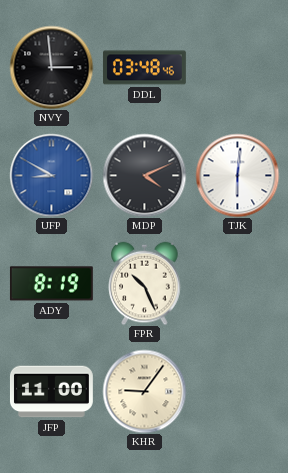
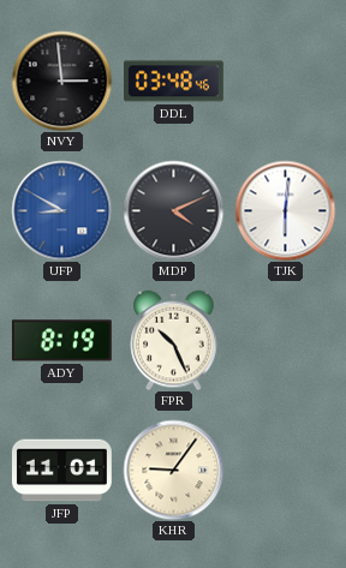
JFP: 11:00 -> 11:01
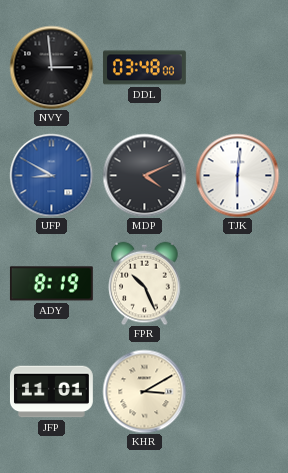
DDL: 03:48:46 -> 03:48:00
KHR: 9:06 -> 3:10
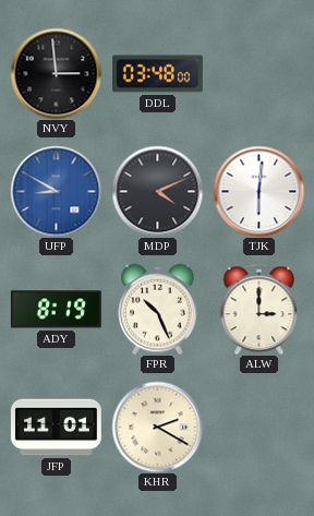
ALW: none -> 3:00
KHR: 3:10 -> 2:20
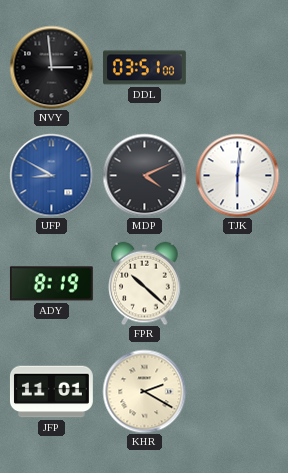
DDL: 03:48 -> 03:51
FPR: 10:26 -> 10:22
ALW: 3:00 -> none
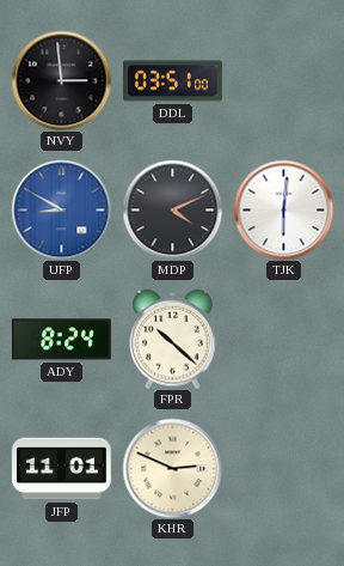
ADY: 8:19 -> 8:24
KHR: 2:20 -> 2:49
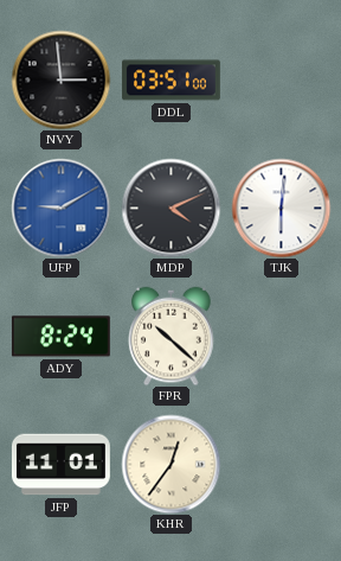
UFP: 8:50 -> 9:10
KHR: 2:49 -> 12:36
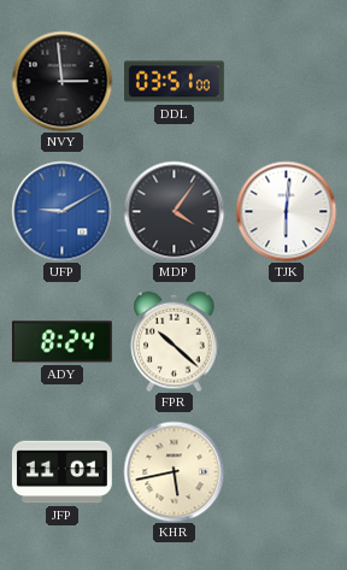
MDP: 4:11 -> 4:06
KHR: 12:36 -> 5:43
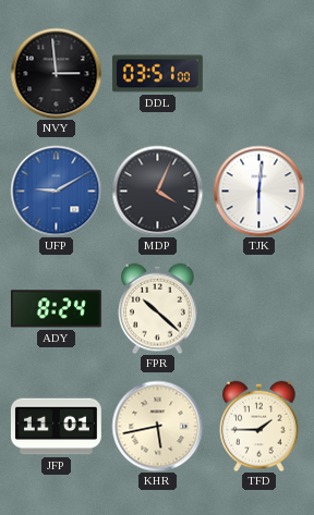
MDP: 4:06 -> 4:04
TFD: none -> 1:45
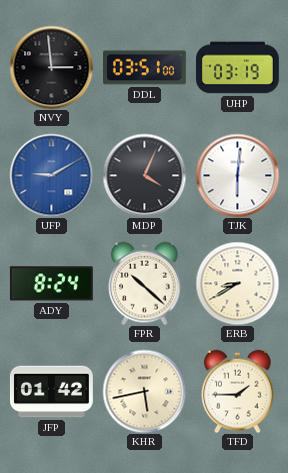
UHP: none -> 03:19
ERB: none -> 8:40
JFP: 11:01 -> 01:42
